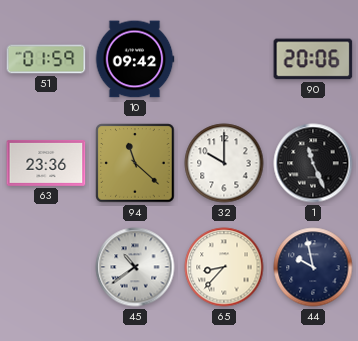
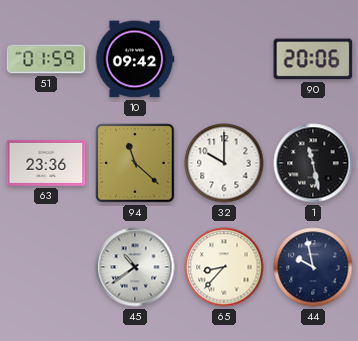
1: 11:26 -> 11:28
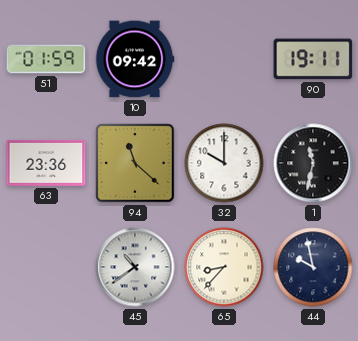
90: 20:06 -> 19:11
1: 11:28 -> 11:32
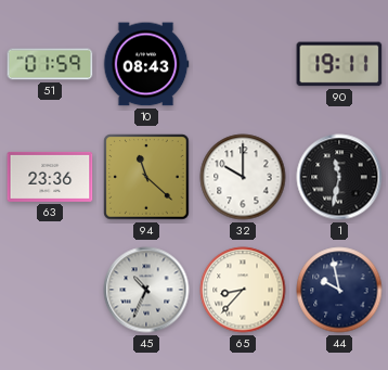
10: 09:42 -> 08:43
45: 10:39 -> 10:34
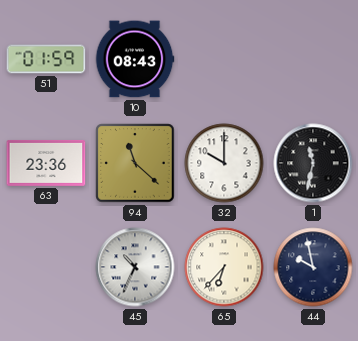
90: 19:11 -> none
65: 8:37 -> 6:37
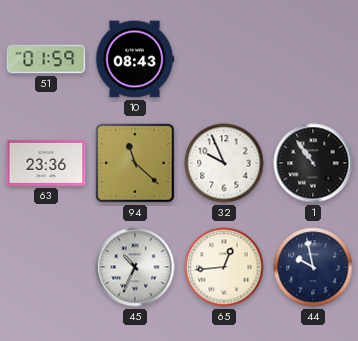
32: 10:00 -> 9:56
1: 11:32 -> 10:54
65: 6:37 -> 12:44
